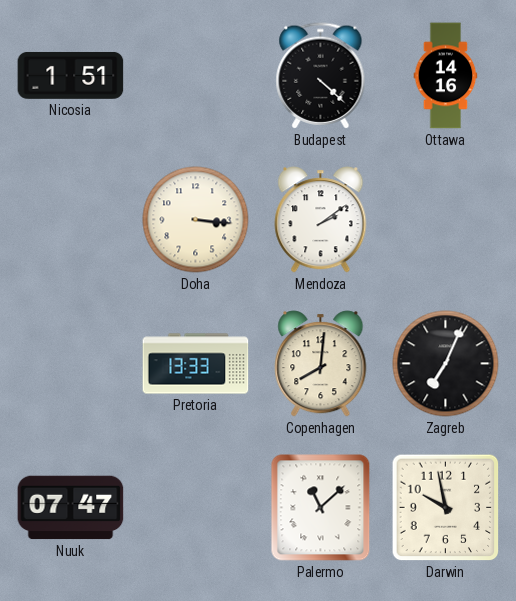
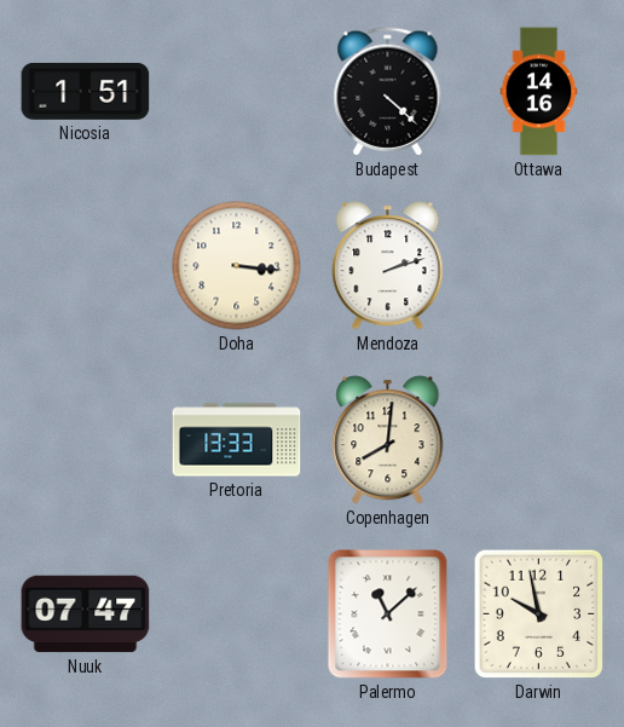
Mendoza: 2:09 -> 2:12
Zagreb: 7:04 -> none
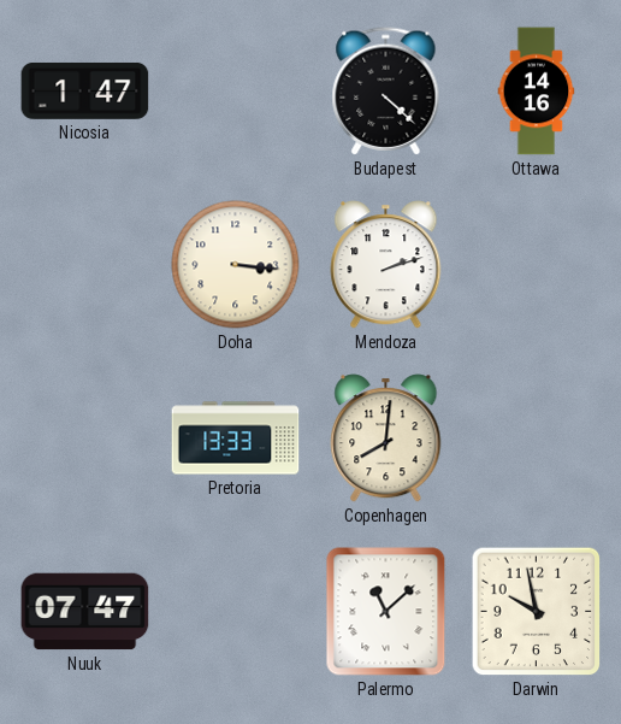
Nicosia: 1:51 -> 1:47
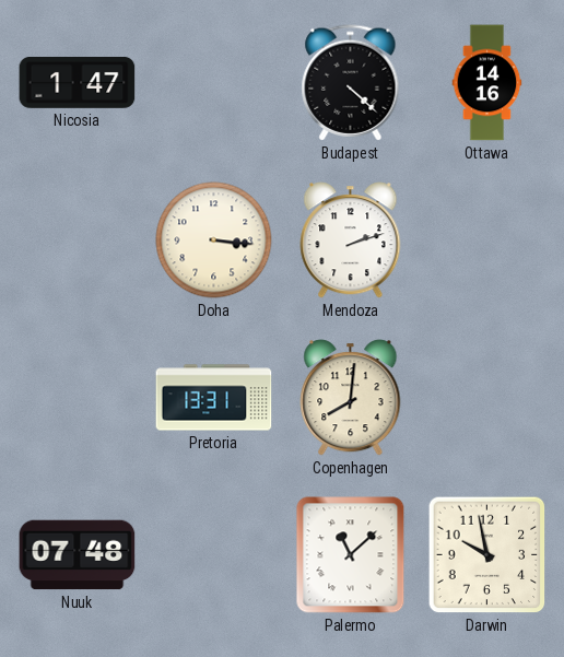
Pretoria: 13:33 -> 13:31
Nuuk: 07:47 -> 07:48
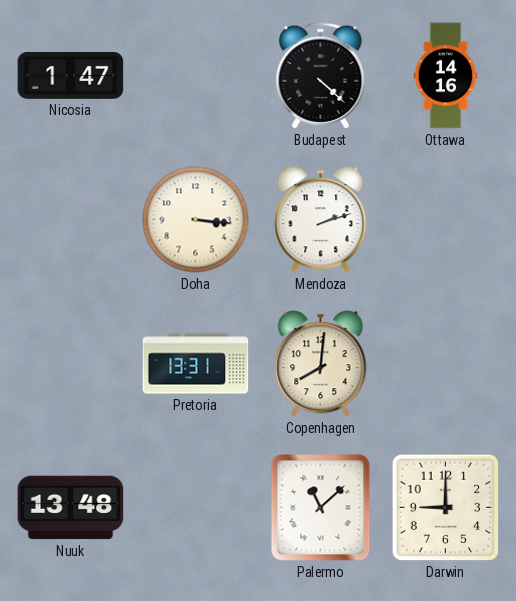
Nuuk: 07:48 -> 13:48
Darwin: 9:58 -> 9:00
